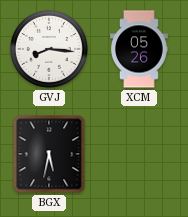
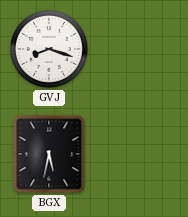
GVJ: 8:16 -> 8:18
XCM: 05:26 -> none
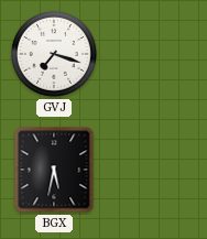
GVJ: 8:18 -> 7:18
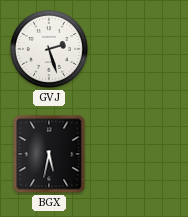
GVJ: 7:18 -> 2:27
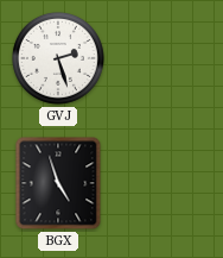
BGX: 5:32 -> 4:57
